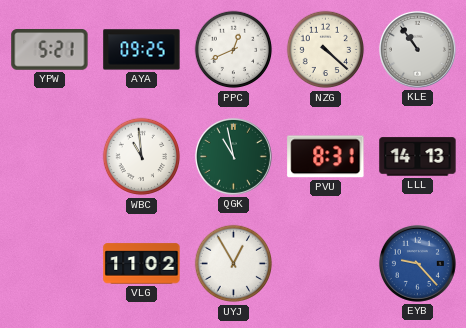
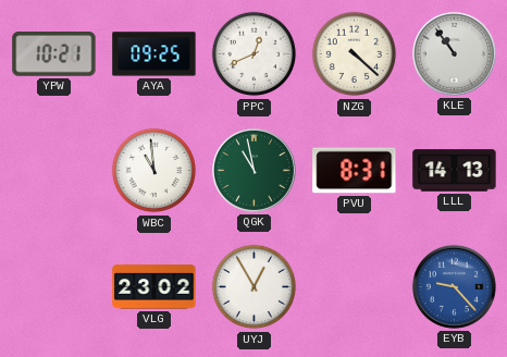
YPW: 5:21 -> 10:21
VLG: 11:02 -> 23:02
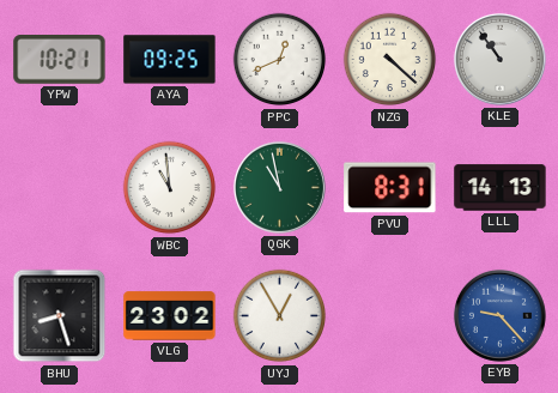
BHU: none -> 8:27
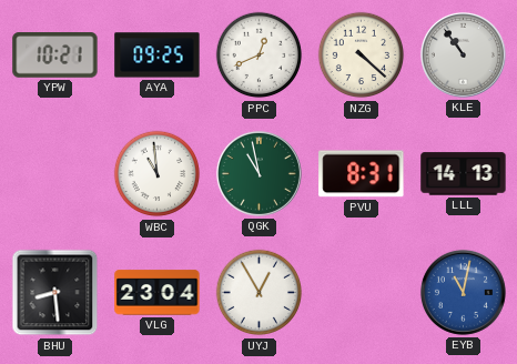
BHU: 8:27 -> 8:29
VLG: 23:02 -> 23:04
EYB: 9:23 -> 11:02
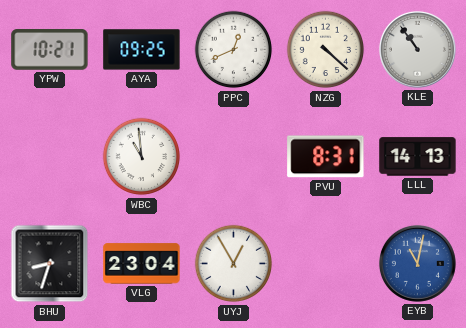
QGK: 10:58 -> none
BHU: 8:29 -> 8:33
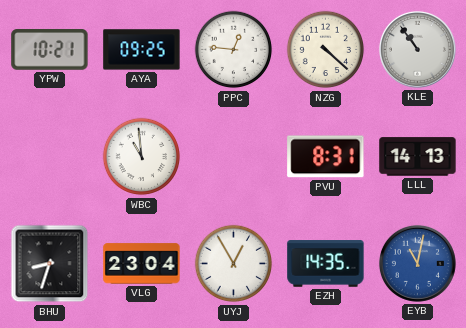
PPC: 12:41 -> 12:46
EZH: none -> 14:35
